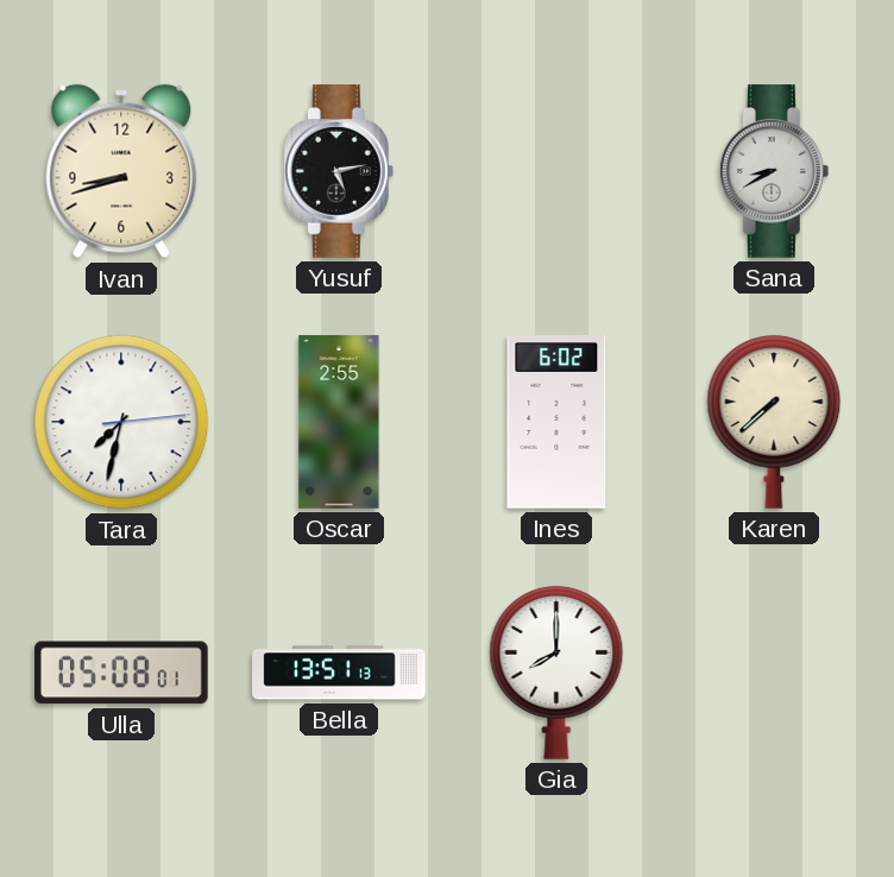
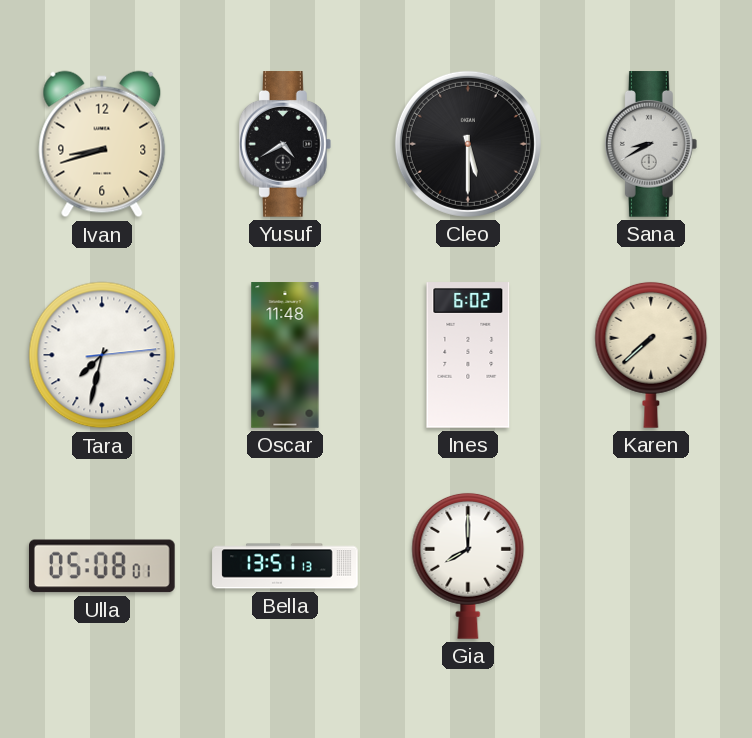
Yusuf: 5:13 -> 4:40
Cleo: none -> 5:30
Oscar: 2:55 -> 11:48
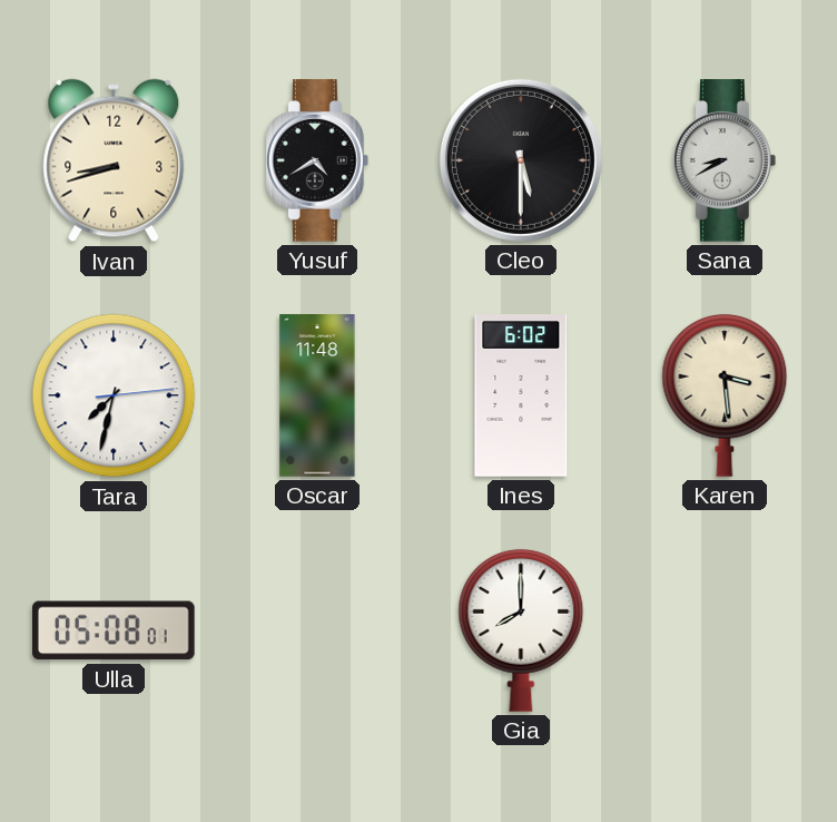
Karen: 7:38 -> 3:29
Bella: 13:51 -> none
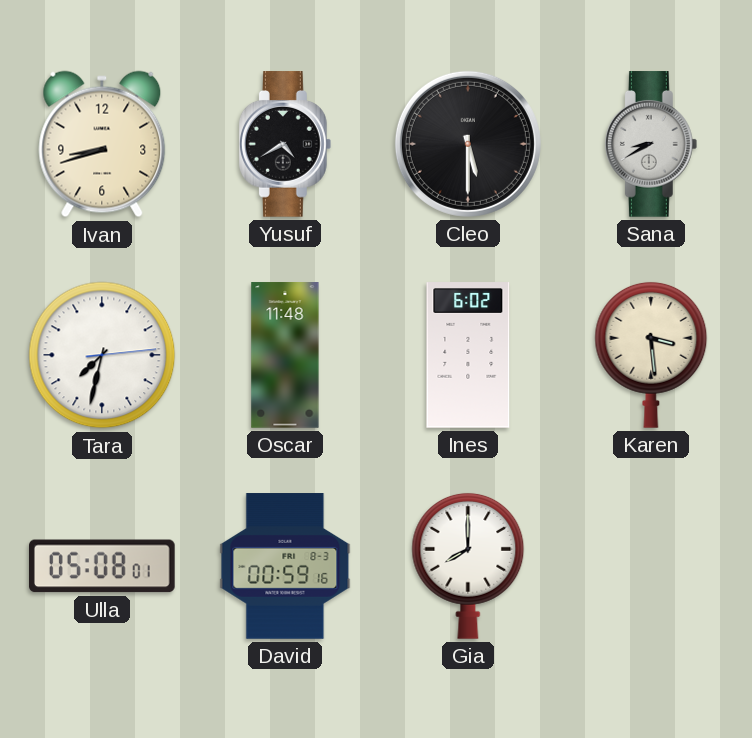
David: none -> 00:59
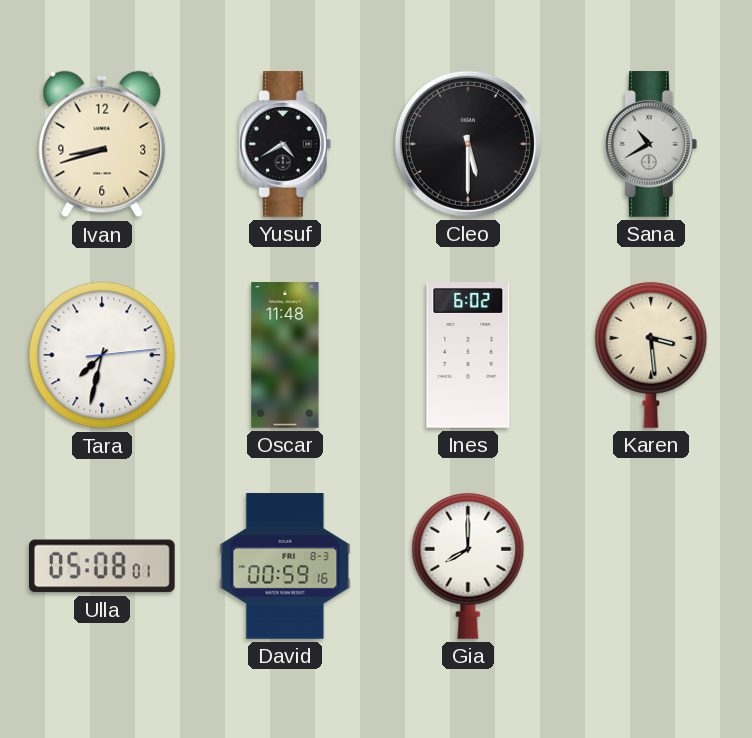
Sana: 8:40 -> 10:40
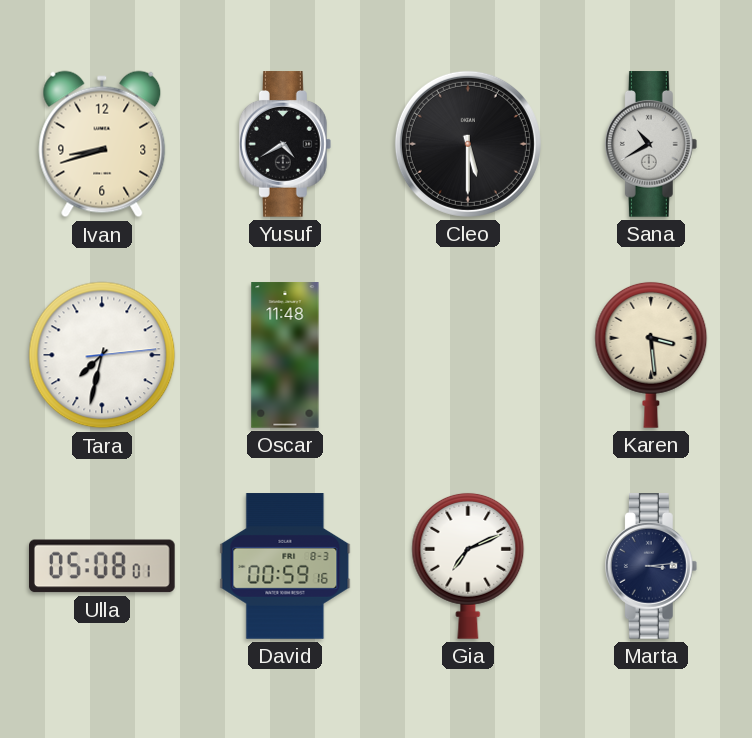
Ines: 6:02 -> none
Gia: 8:00 -> 7:11
Marta: none -> 3:14
